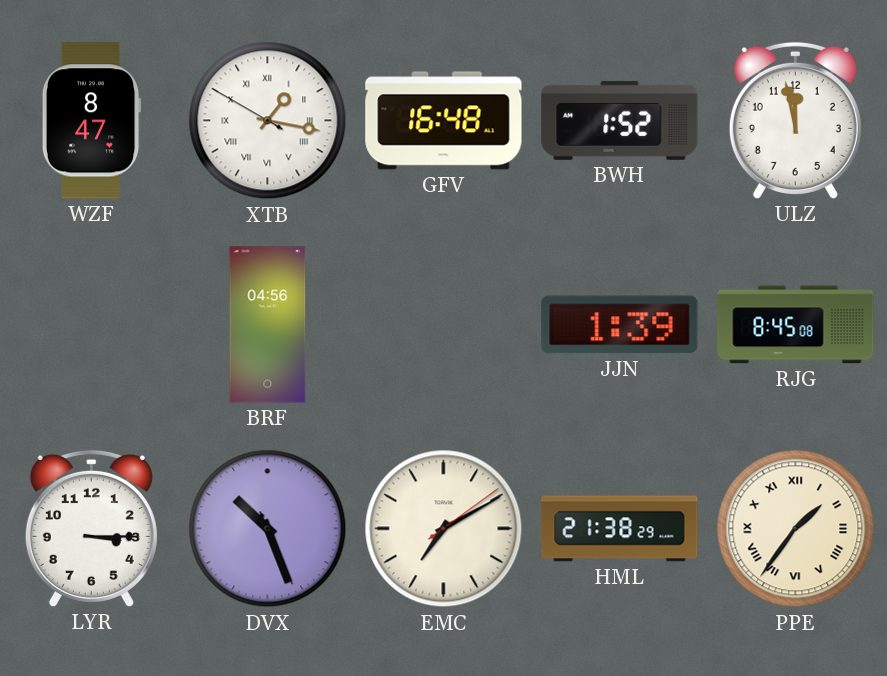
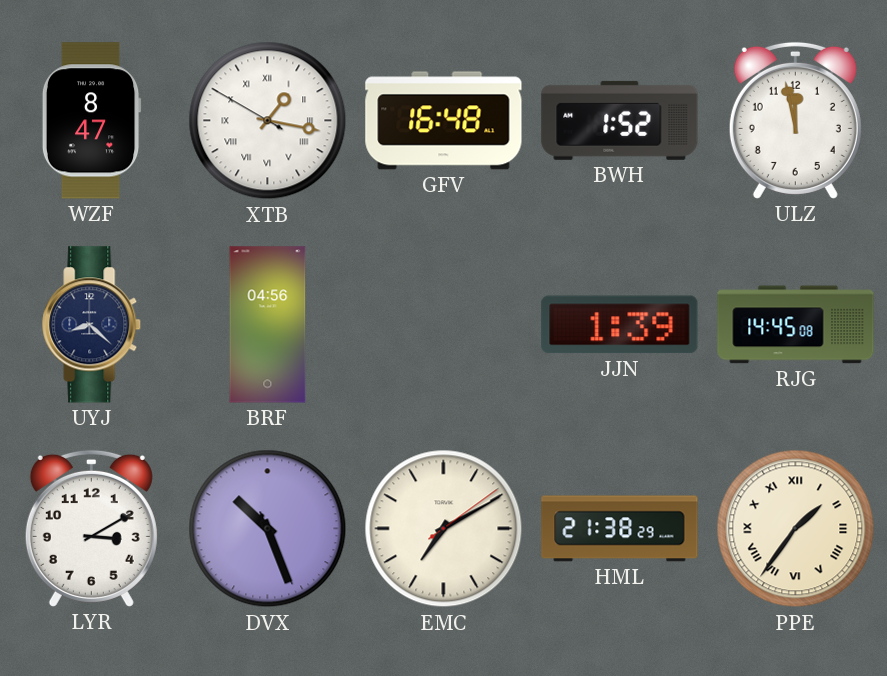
UYJ: none -> 8:22
RJG: 8:45 -> 14:45
LYR: 3:15 -> 3:10
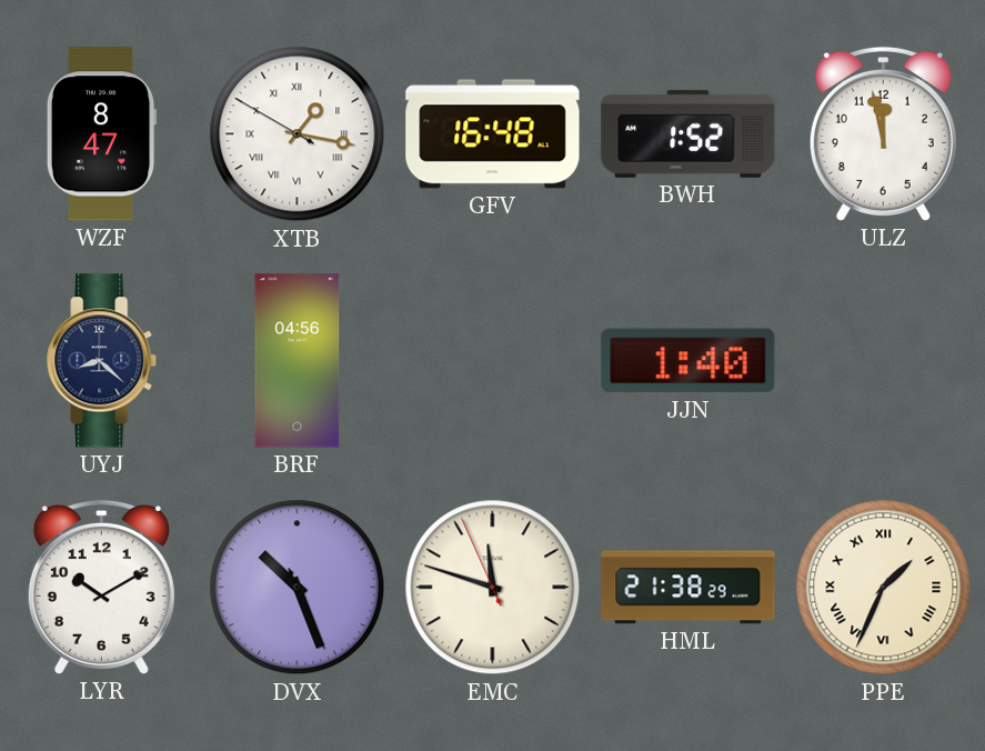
JJN: 1:39 -> 1:40
RJG: 14:45 -> none
LYR: 3:10 -> 10:10
EMC: 7:10 -> 11:47
PPE: 1:36 -> 1:34
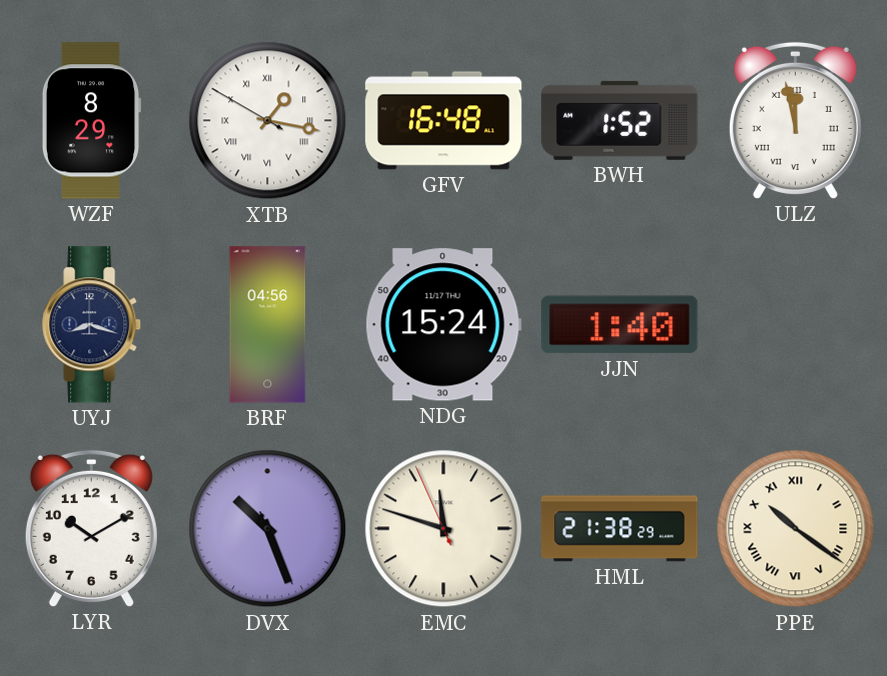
WZF: 8:47 -> 8:29
ULZ numerals: Arabic -> Roman
UYJ: 8:22 -> 8:18
NDG: none -> 15:24
PPE: 1:34 -> 10:21
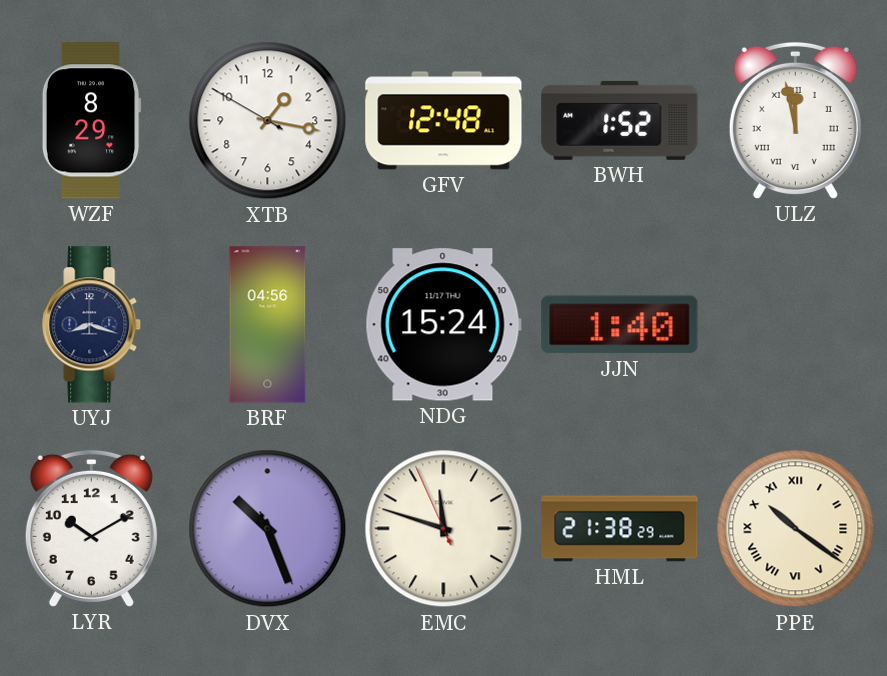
XTB numerals: Roman -> Arabic
GFV: 16:48 -> 12:48
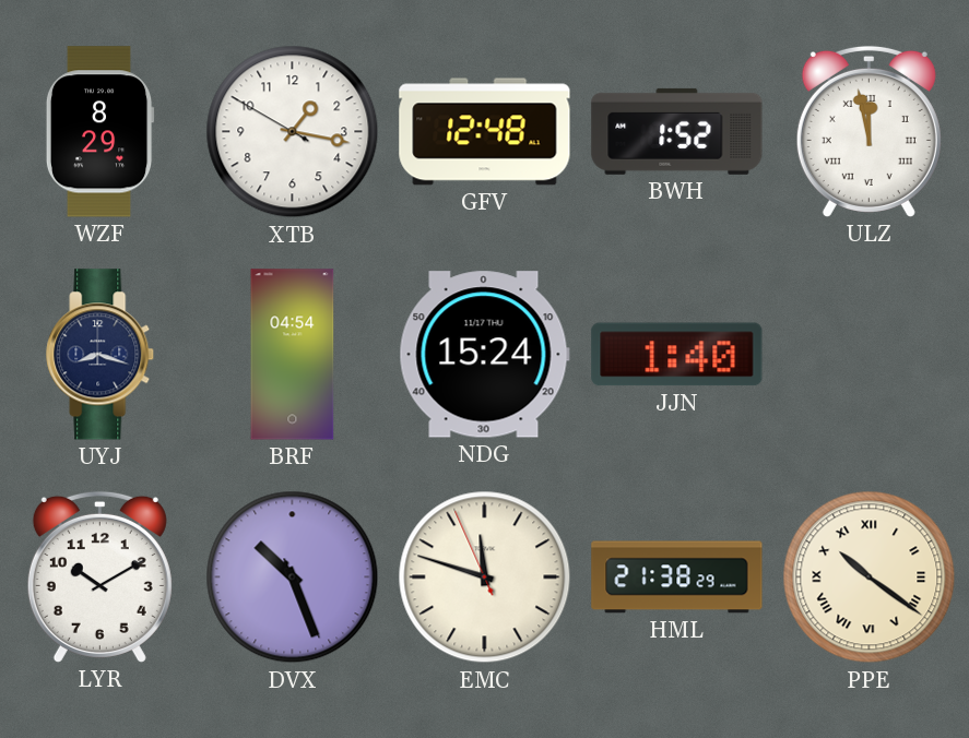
BRF: 04:56 -> 04:54
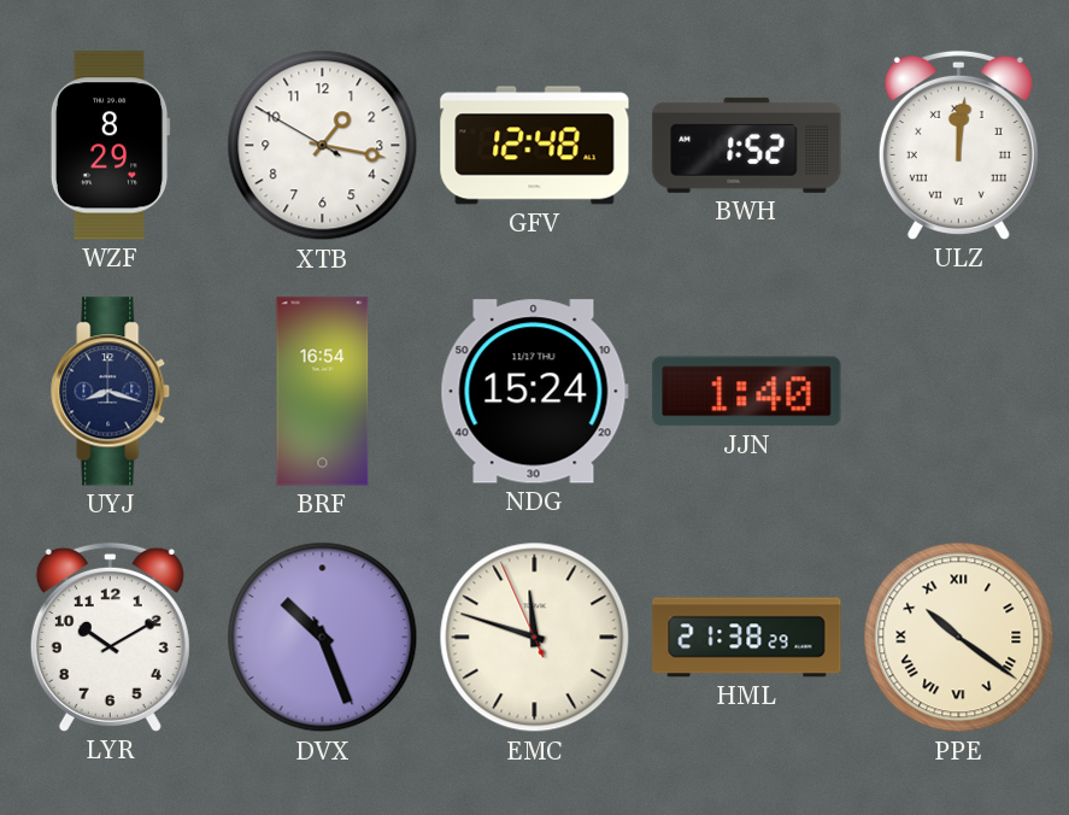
ULZ: 11:58 -> 12:01
BRF: 04:54 -> 16:54
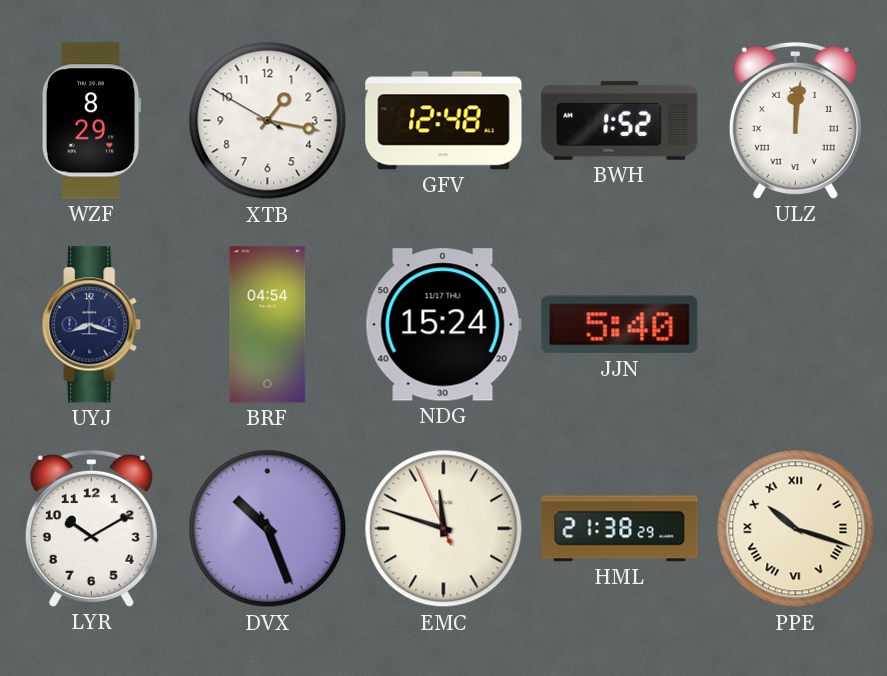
BRF: 16:54 -> 04:54
JJN: 1:40 -> 5:40
PPE: 10:21 -> 10:18
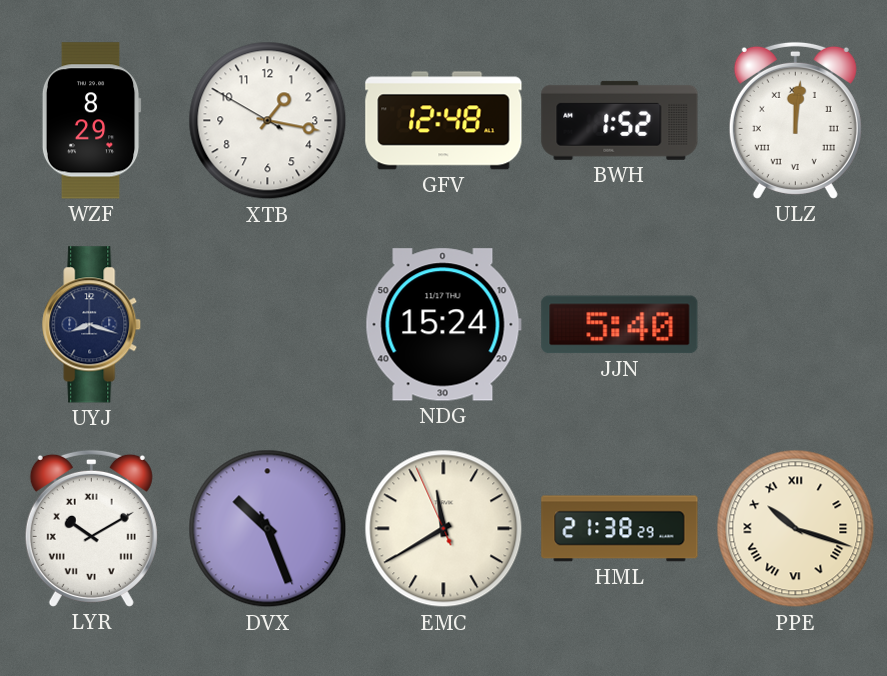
BRF: 04:54 -> none
LYR numerals: Arabic -> Roman
EMC: 11:47 -> 11:39
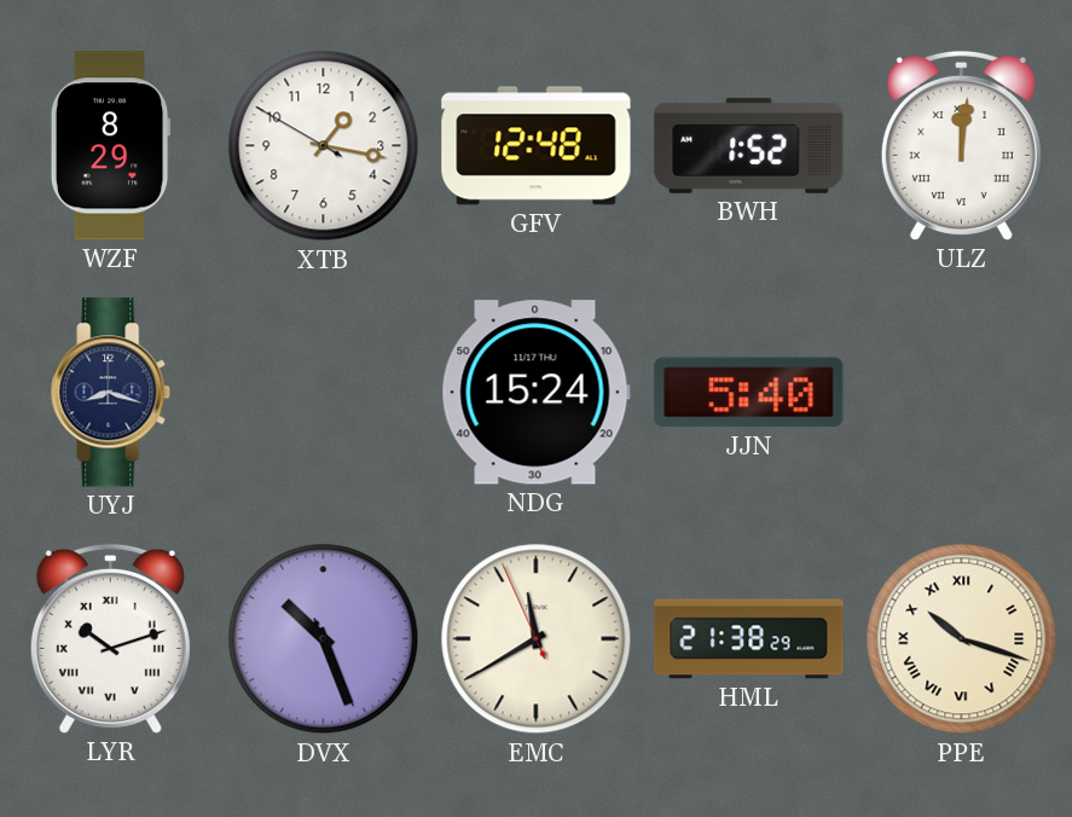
LYR: 10:10 -> 10:12
